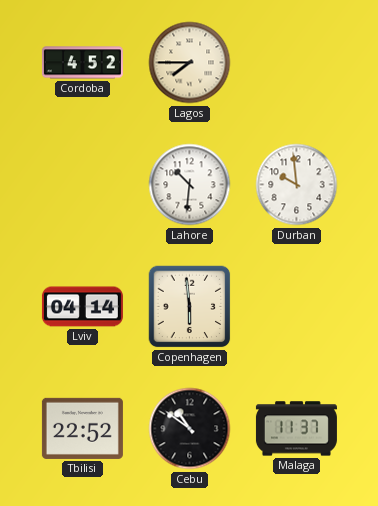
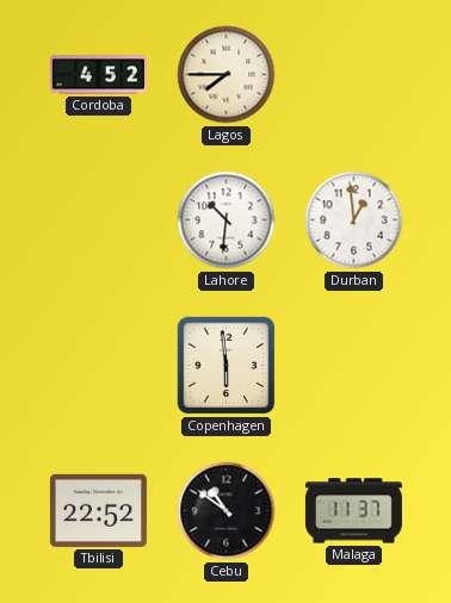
Durban: 9:59 -> 12:59
Lviv: 04:14 -> none
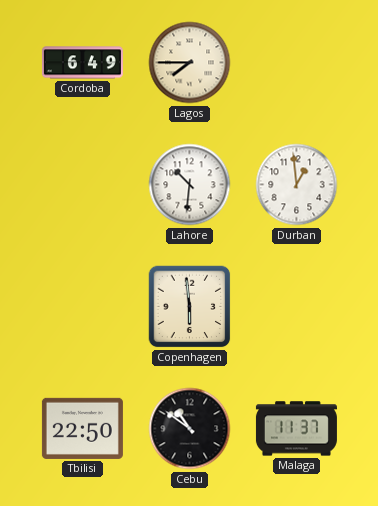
Cordoba: 4:52 -> 6:49
Tbilisi: 22:52 -> 22:50
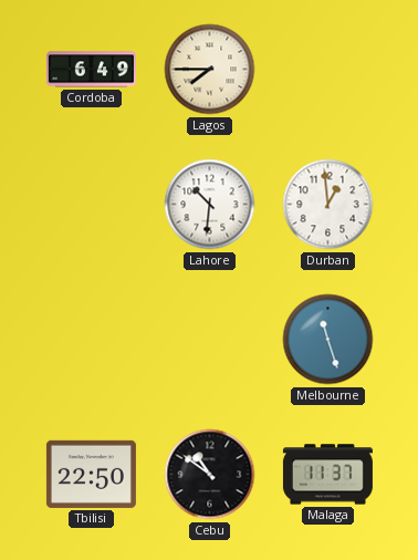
Copenhagen: 5:59 -> none
Melbourne: none -> 11:27
